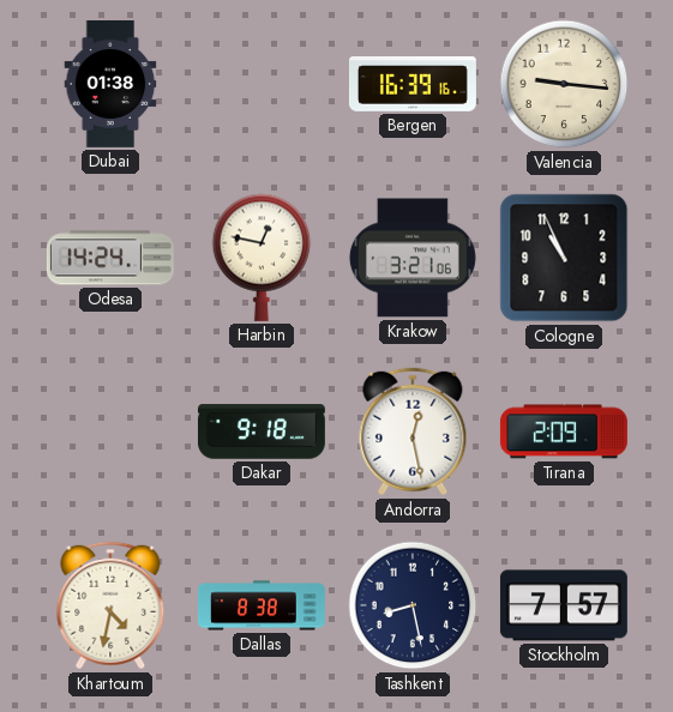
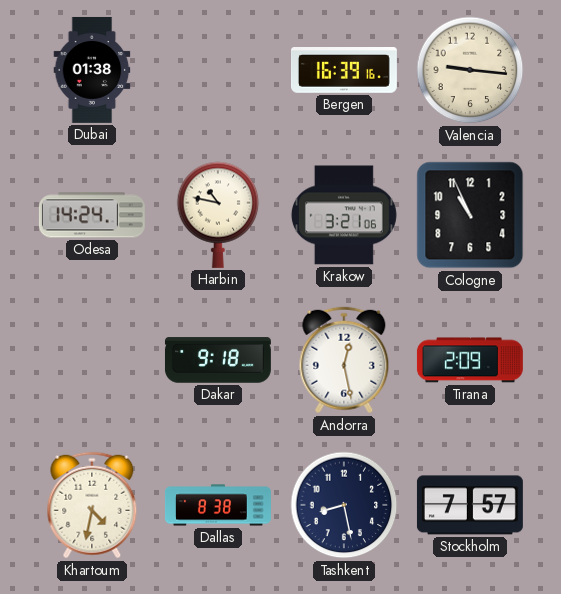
Harbin: 12:47 -> 10:47
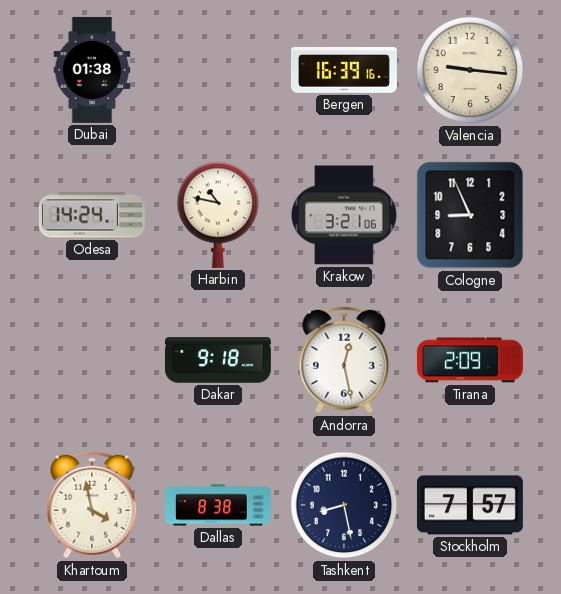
Cologne: 10:56 -> 8:56
Khartoum: 4:32 -> 3:58
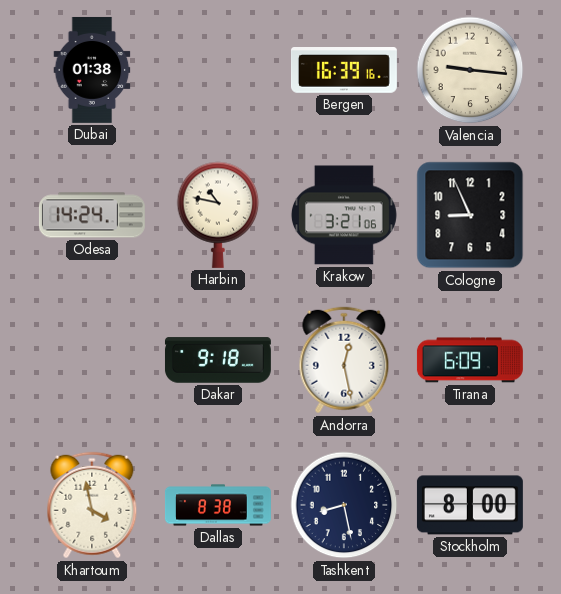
Tirana: 2:09 -> 6:09
Stockholm: 7:57 -> 8:00
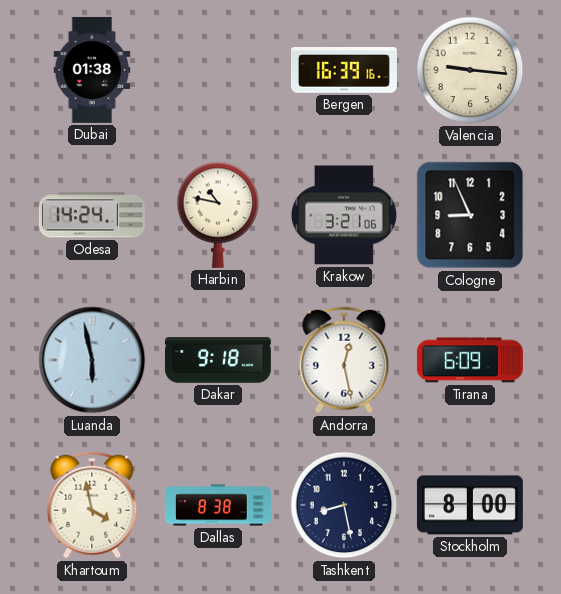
Luanda: none -> 5:58
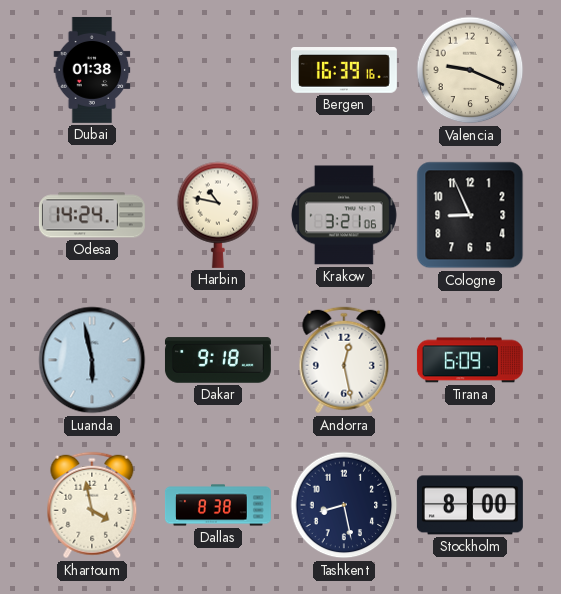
Valencia: 9:16 -> 9:19
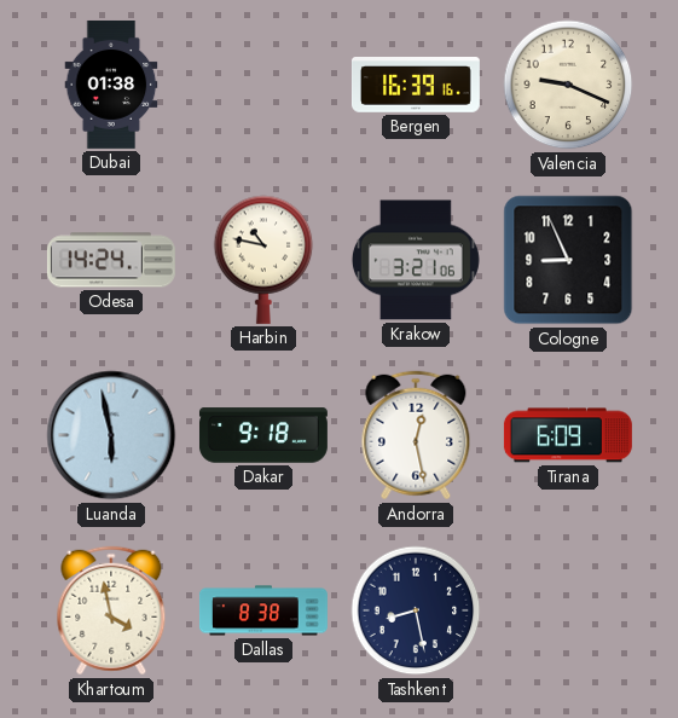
Stockholm: 8:00 -> none
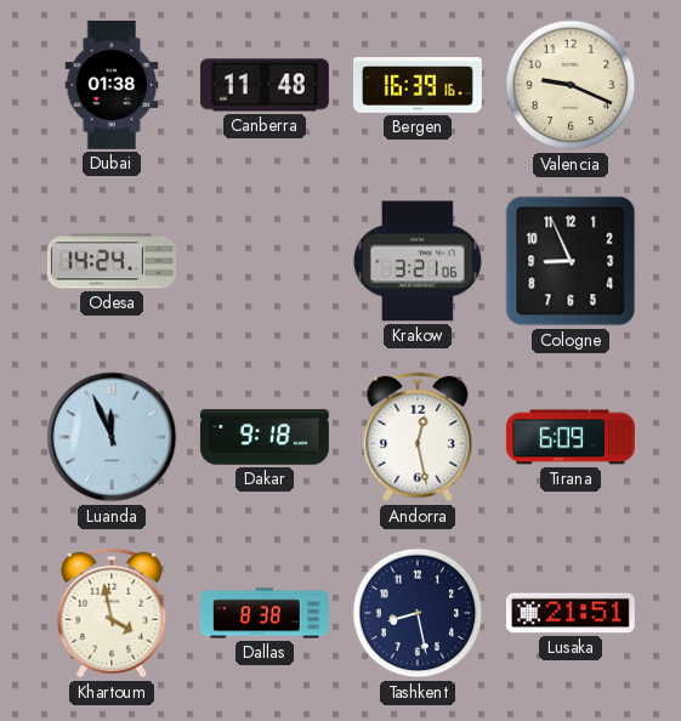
Canberra: none -> 11:48
Harbin: 10:47 -> none
Luanda: 5:58 -> 11:56
Lusaka: none -> 21:51
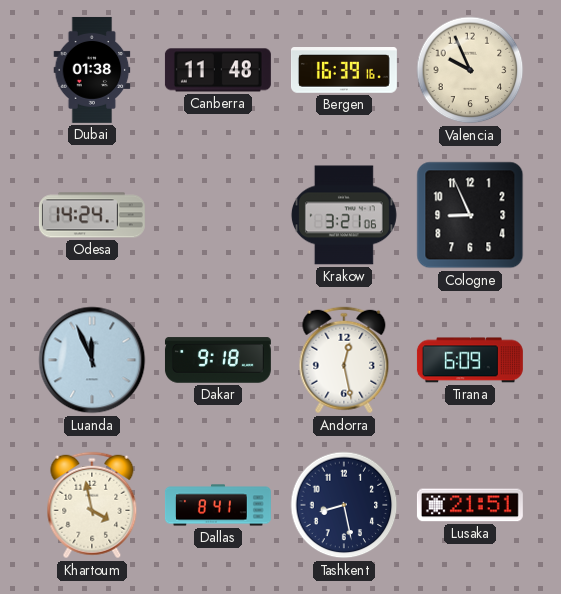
Valencia: 9:19 -> 9:56
Dallas: 8:38 -> 8:41
